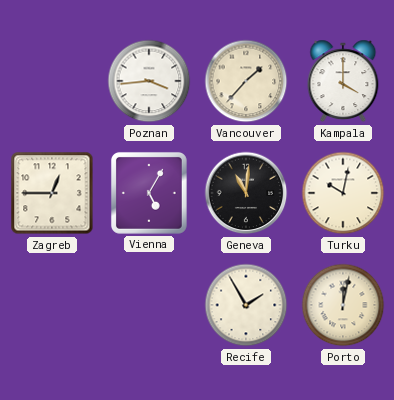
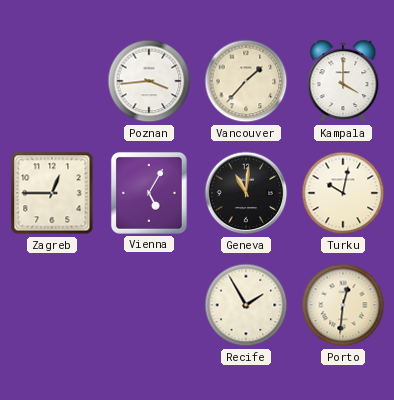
Porto: 12:02 -> 12:31
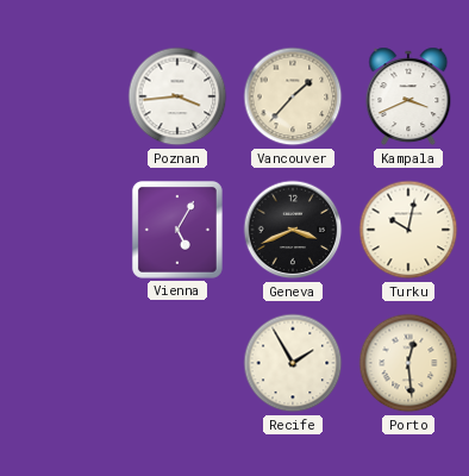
Kampala: 4:00 -> 3:41
Zagreb: 12:45 -> none
Geneva: 11:01 -> 3:41
Porto: 12:31 -> 12:29
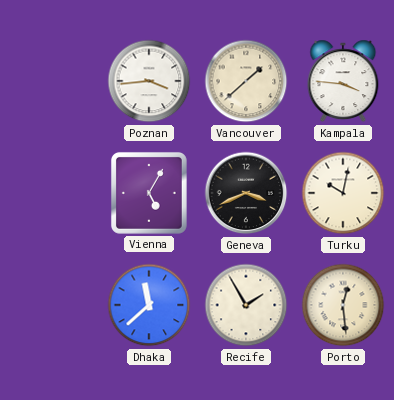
Vancouver: 1:37 -> 1:38
Kampala: 3:41 -> 3:46
Dhaka: none -> 11:38
